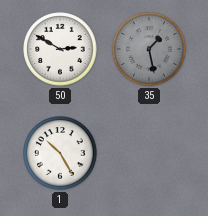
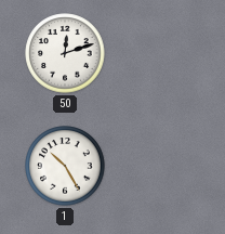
50: 2:50 -> 12:12
35: 1:28 -> none
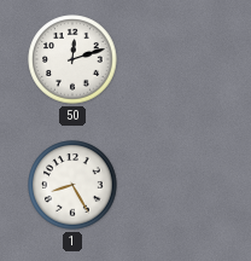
1: 10:25 -> 8:25
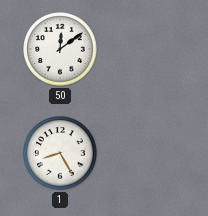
50: 12:12 -> 12:09
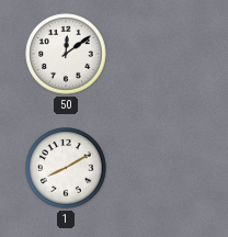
1: 8:25 -> 8:10
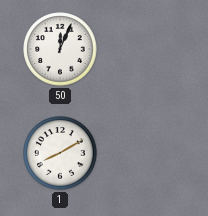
50: 12:09 -> 12:04
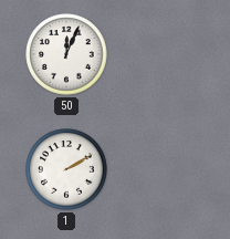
1: 8:10 -> 2:10
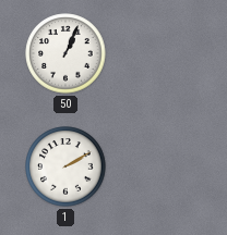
50: 12:04 -> 1:04
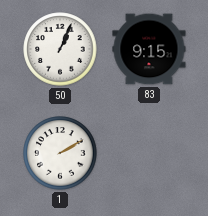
83: none -> 9:15
